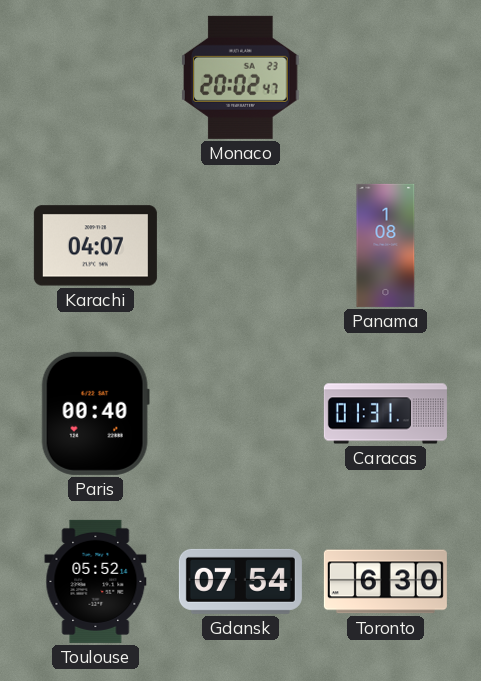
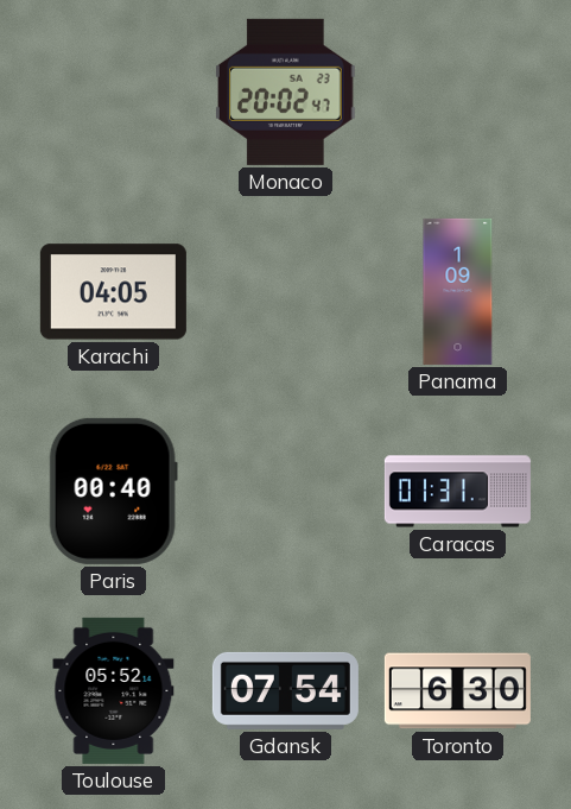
Karachi: 04:07 -> 04:05
Panama: 1:08 -> 1:09
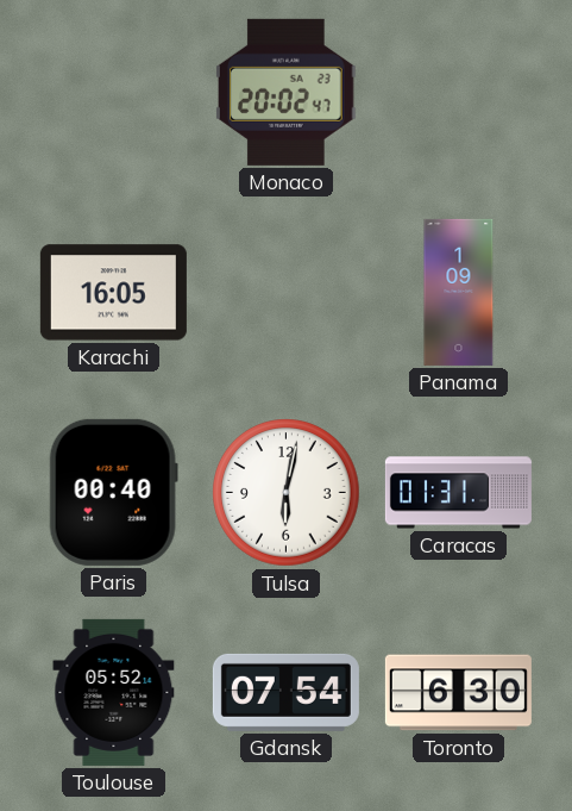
Karachi: 04:05 -> 16:05
Tulsa: none -> 6:02
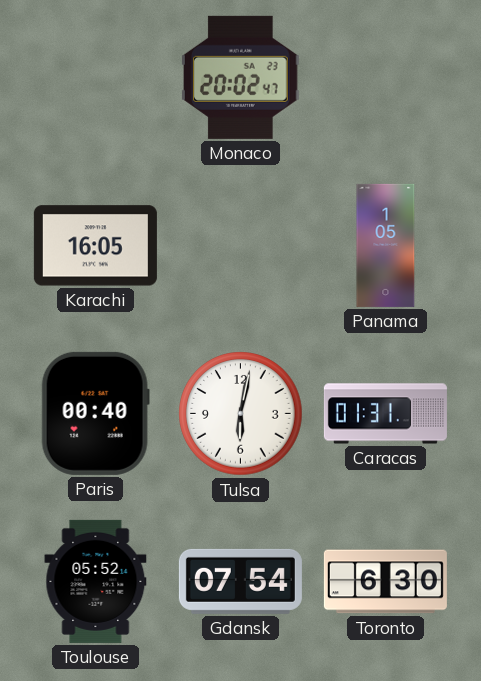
Panama: 1:09 -> 1:05
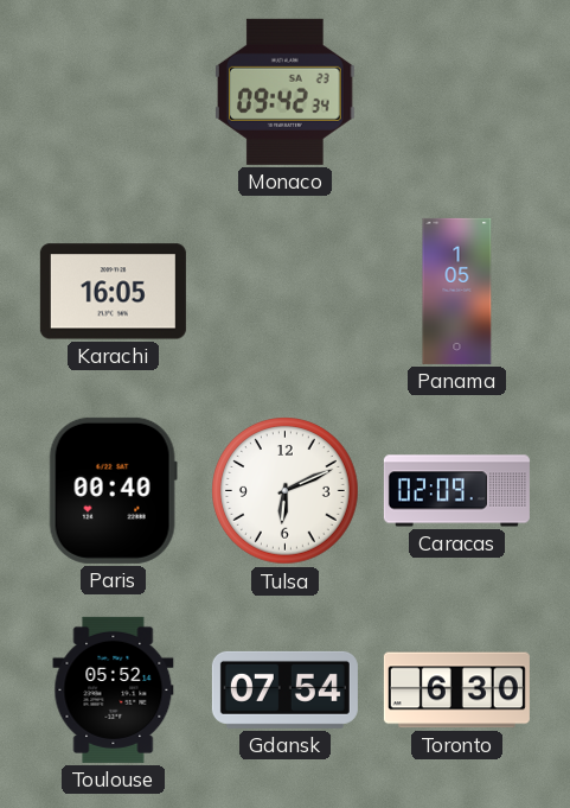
Monaco: 20:02 -> 09:42
Tulsa: 6:02 -> 6:11
Caracas: 01:31 -> 02:09
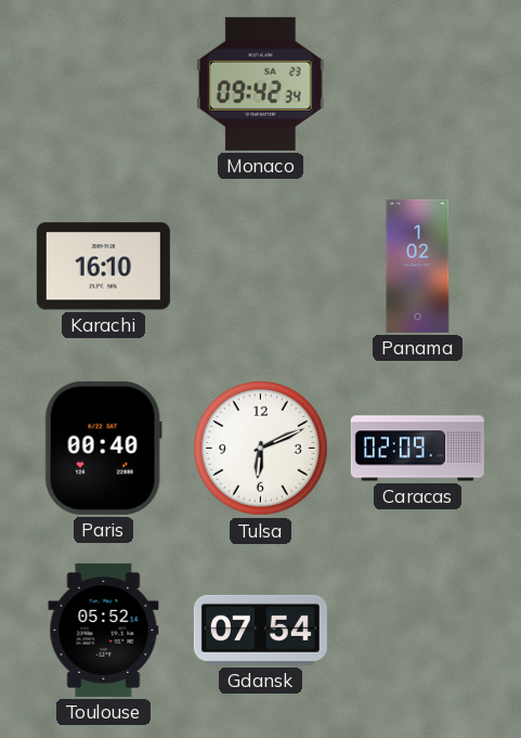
Karachi: 16:05 -> 16:10
Panama: 1:05 -> 1:02
Toronto: 6:30 -> none
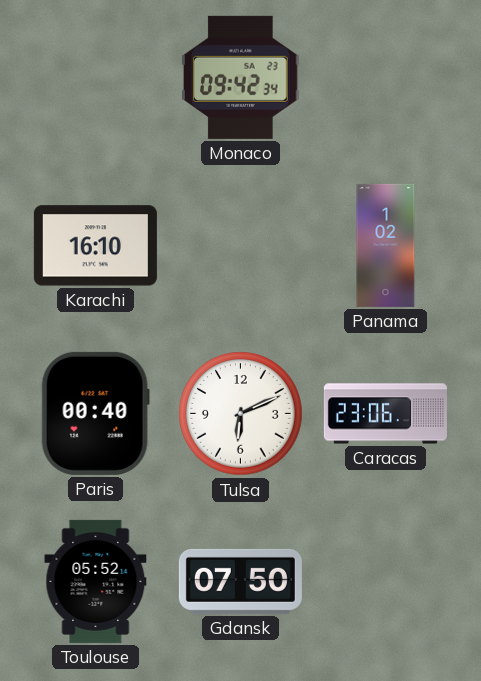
Caracas: 02:09 -> 23:06
Gdansk: 07:54 -> 07:50
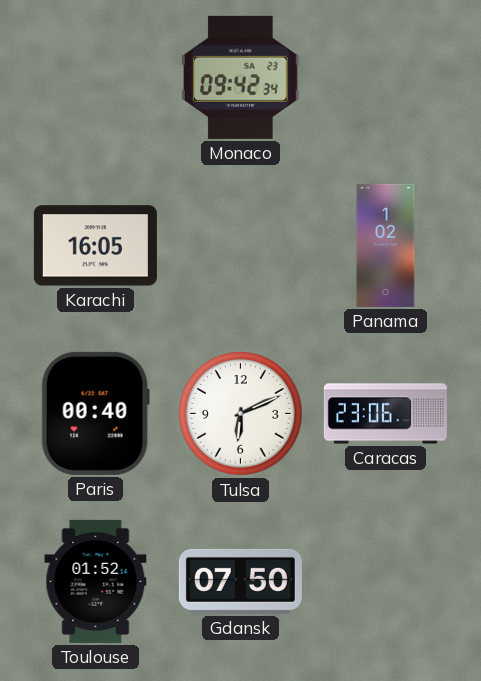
Karachi: 16:10 -> 16:05
Toulouse: 05:52 -> 01:52
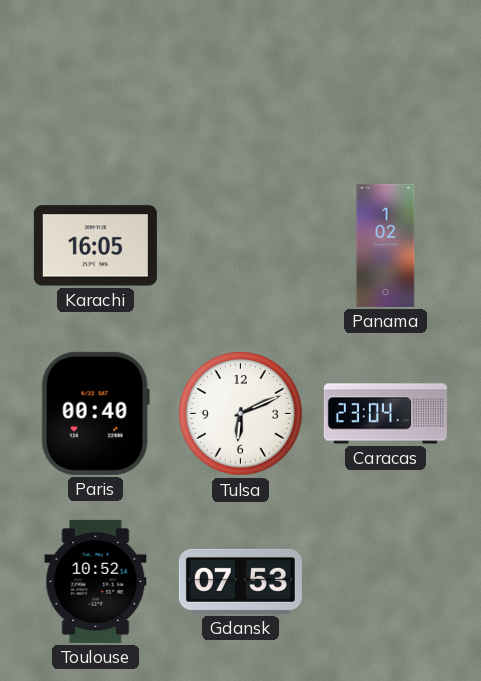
Monaco: 09:42 -> none
Caracas: 23:06 -> 23:04
Toulouse: 01:52 -> 10:52
Gdansk: 07:50 -> 07:53
